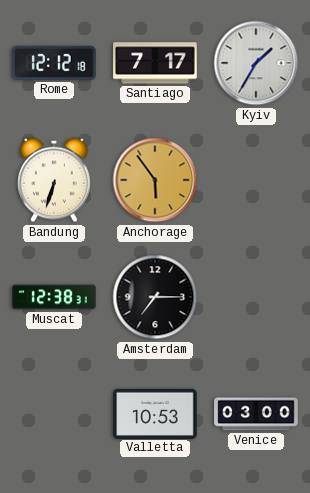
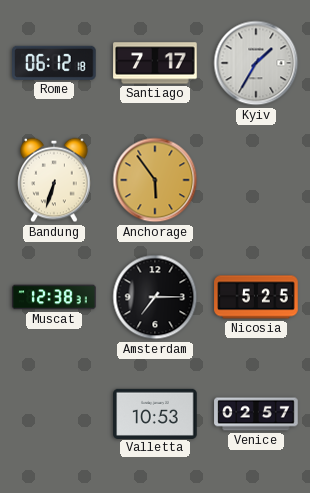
Rome: 12:12 -> 06:12
Nicosia: none -> 5:25
Venice: 03:00 -> 02:57
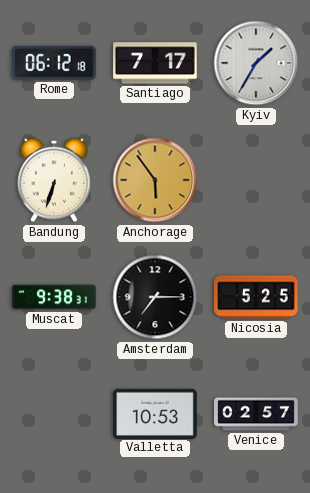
Muscat: 12:38 -> 9:38
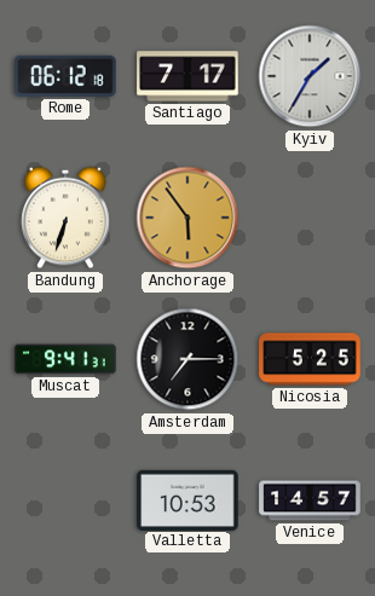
Muscat: 9:38 -> 9:41
Venice: 02:57 -> 14:57
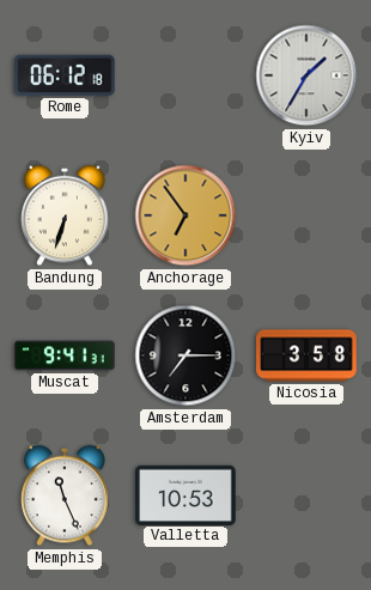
Santiago: 7:17 -> none
Anchorage: 5:54 -> 6:54
Nicosia: 5:25 -> 3:58
Memphis: none -> 11:26
Venice: 14:57 -> none
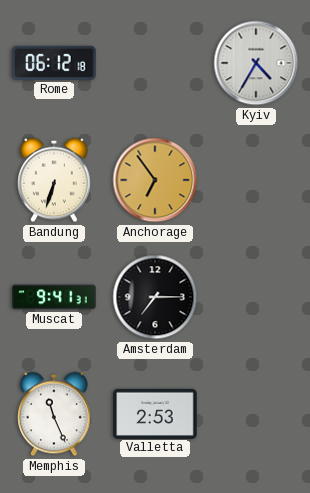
Kyiv: 1:35 -> 4:35
Nicosia: 3:58 -> none
Valletta: 10:53 -> 2:53
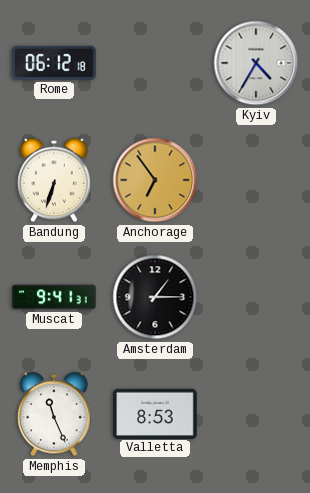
Amsterdam: 7:15 -> 1:15
Valletta: 2:53 -> 8:53
